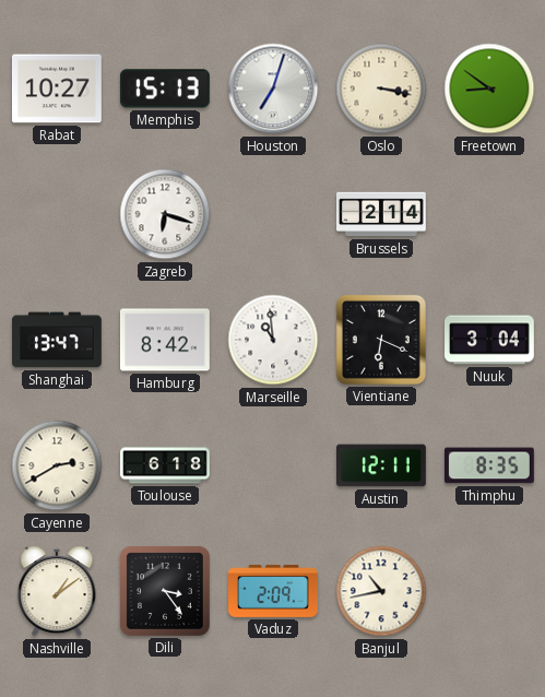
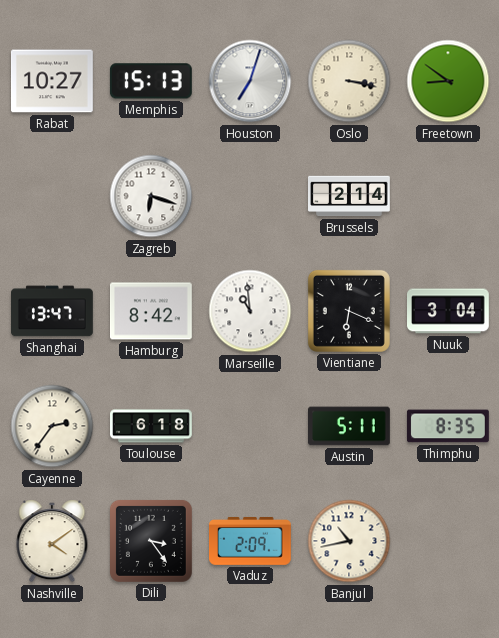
Cayenne: 2:40 -> 2:36
Austin: 12:11 -> 5:11
Nashville: 1:09 -> 4:09
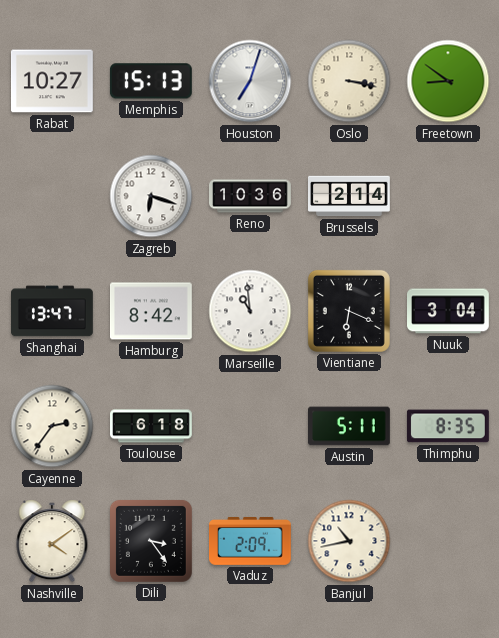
Reno: none -> 10:36
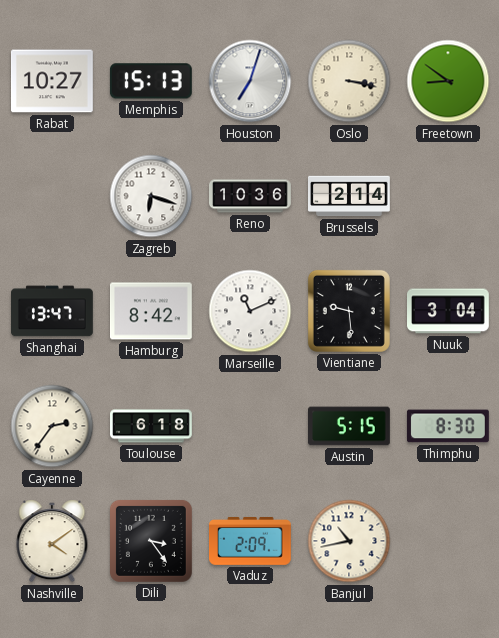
Marseille: 10:59 -> 11:11
Vientiane: 6:19 -> 9:29
Austin: 5:11 -> 5:15
Thimphu: 8:35 -> 8:30
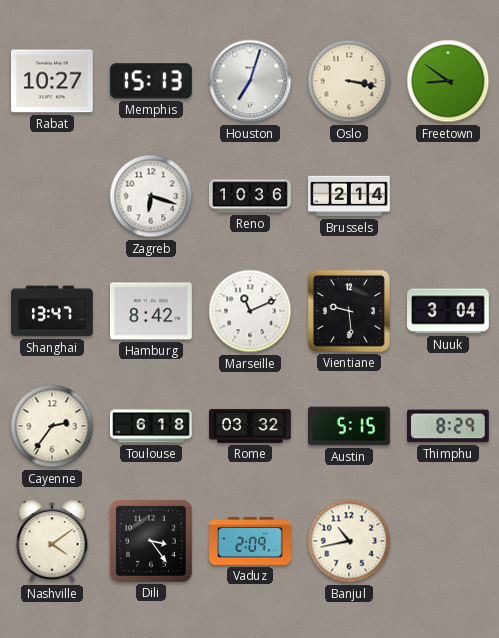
Rome: none -> 03:32
Thimphu: 8:30 -> 8:29
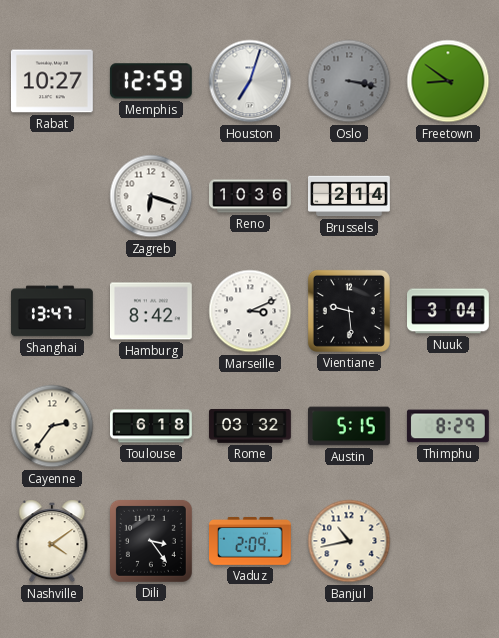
Memphis: 15:13 -> 12:59
Oslo dial: cream -> grey
Marseille: 11:11 -> 3:11
